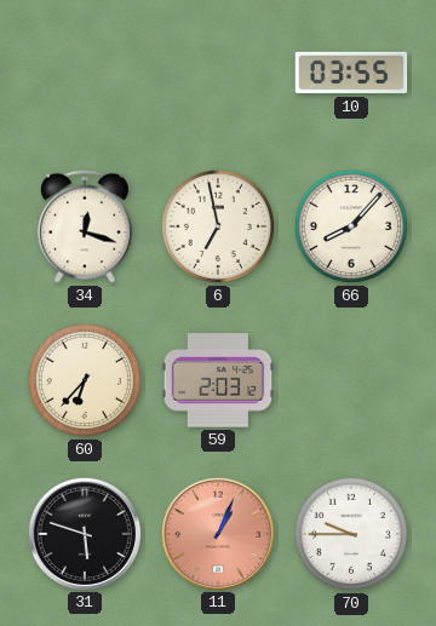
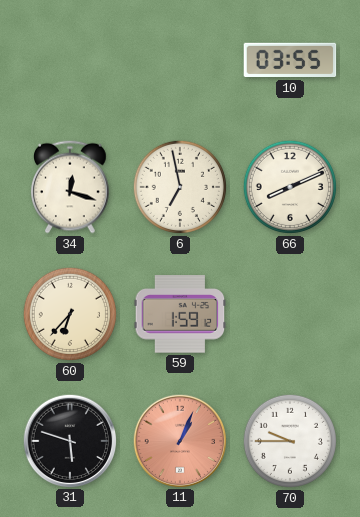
66: 8:07 -> 8:11
59: 2:03 -> 1:59
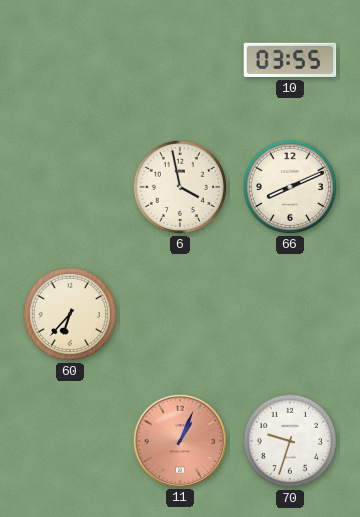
34: 12:18 -> none
6: 6:58 -> 3:58
59: 1:59 -> none
31: 5:48 -> none
70: 9:45 -> 9:33
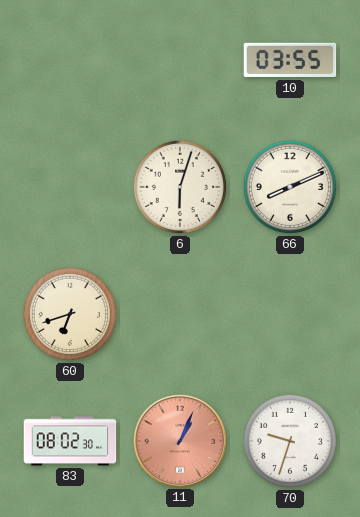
6: 3:58 -> 6:03
60: 6:37 -> 6:42
83: none -> 08:02
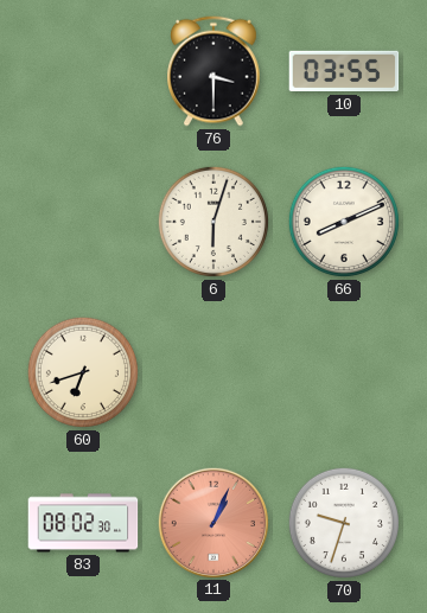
76: none -> 3:30
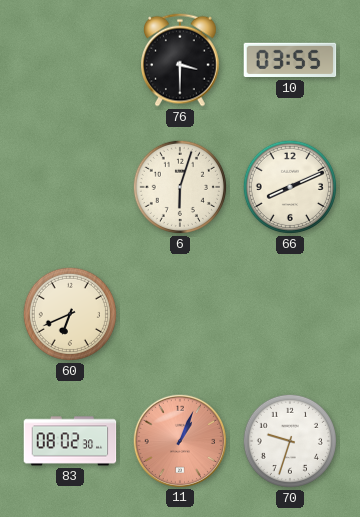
60: 6:42 -> 6:41
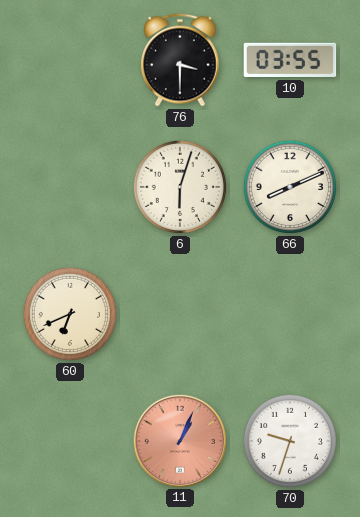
83: 08:02 -> none
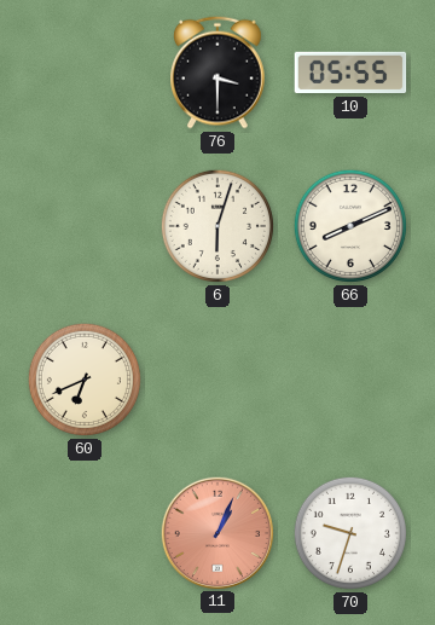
10: 03:55 -> 05:55
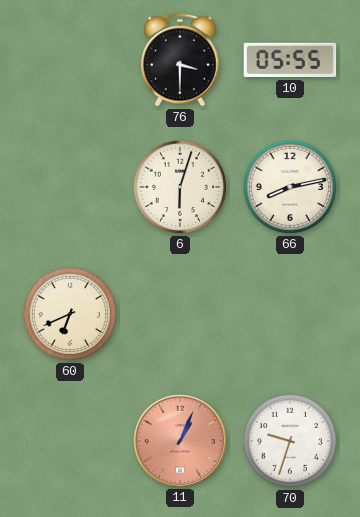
66: 8:11 -> 8:13
